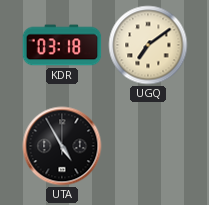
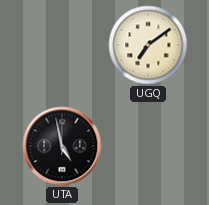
KDR: 03:18 -> none
UTA: 4:55 -> 4:58
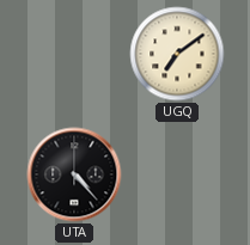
UTA: 4:58 -> 4:23
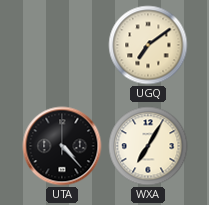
WXA: none -> 7:05
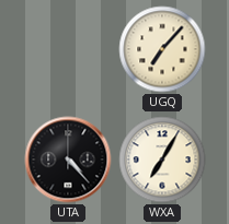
UGQ: 7:09 -> 7:07
